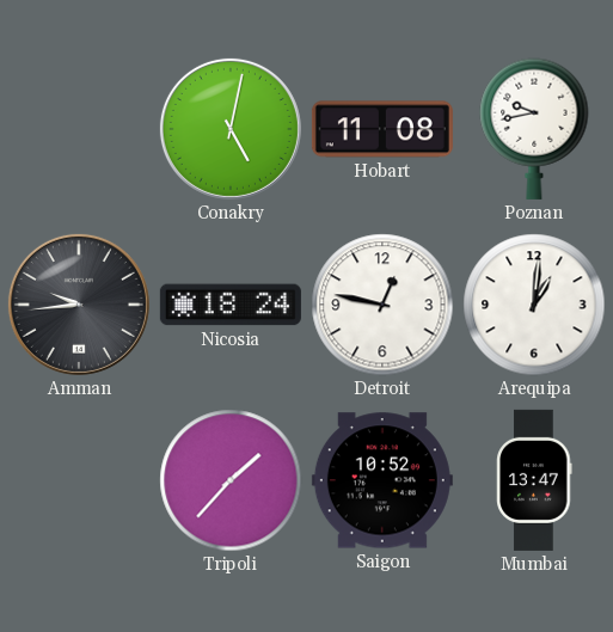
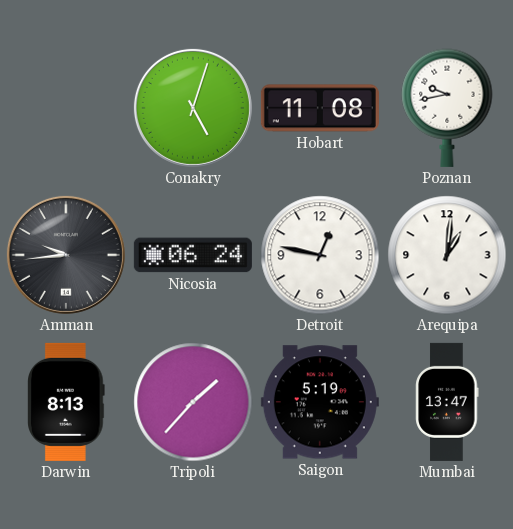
Conakry: 5:02 -> 5:03
Nicosia: 18:24 -> 06:24
Darwin: none -> 8:13
Saigon: 10:52 -> 5:19
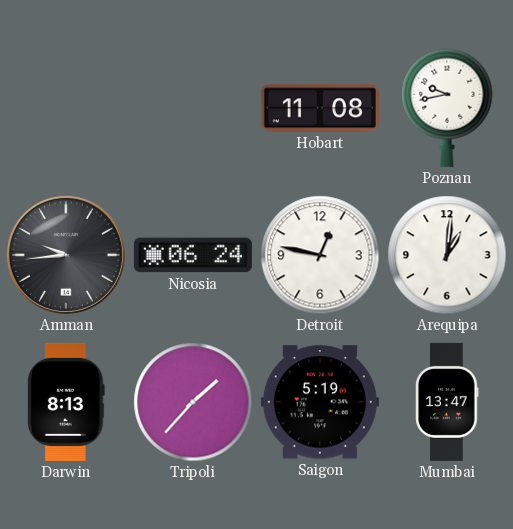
Conakry: 5:03 -> none
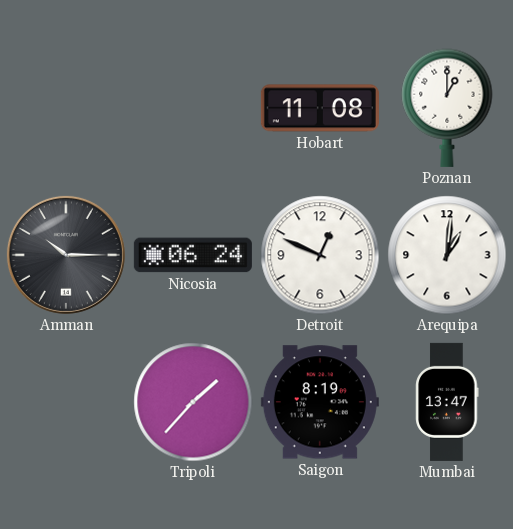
Poznan: 9:43 -> 1:00
Amman: 9:44 -> 10:15
Detroit: 12:47 -> 12:49
Darwin: 8:13 -> none
Saigon: 5:19 -> 8:19
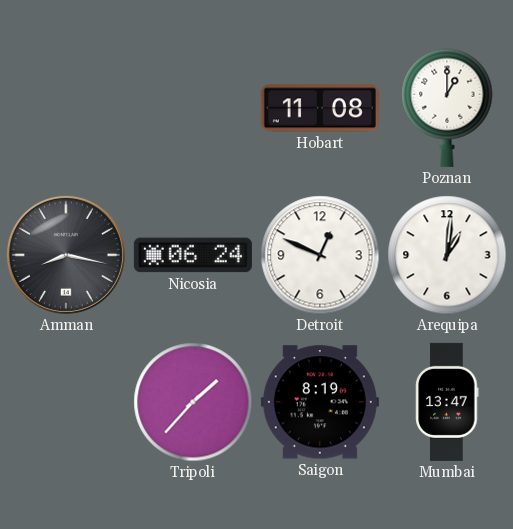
Amman: 10:15 -> 8:17
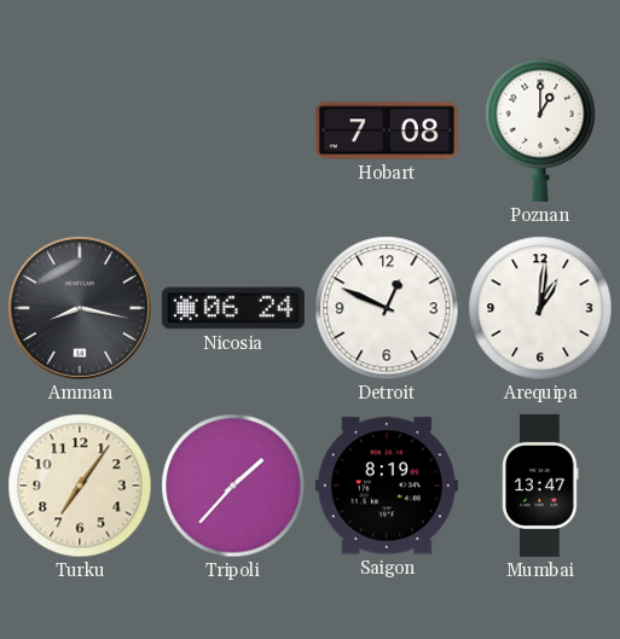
Hobart: 11:08 -> 7:08
Turku: none -> 7:06
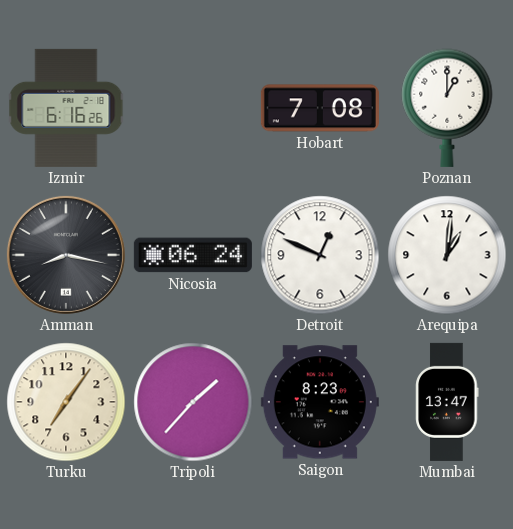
Izmir: none -> 6:16
Saigon: 8:19 -> 8:23
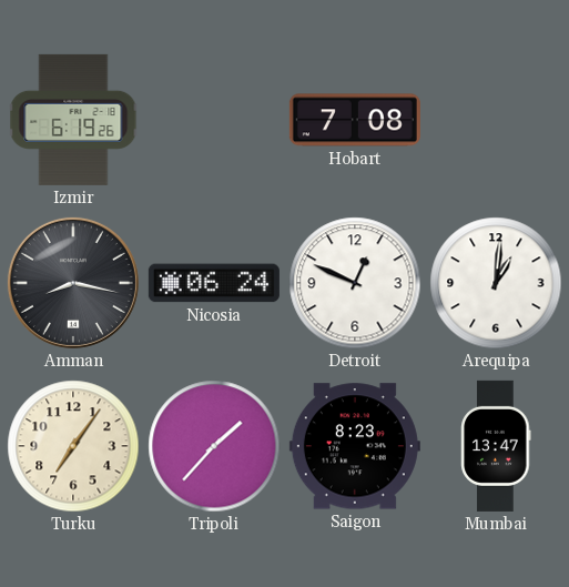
Izmir: 6:16 -> 6:19
Poznan: 1:00 -> none
